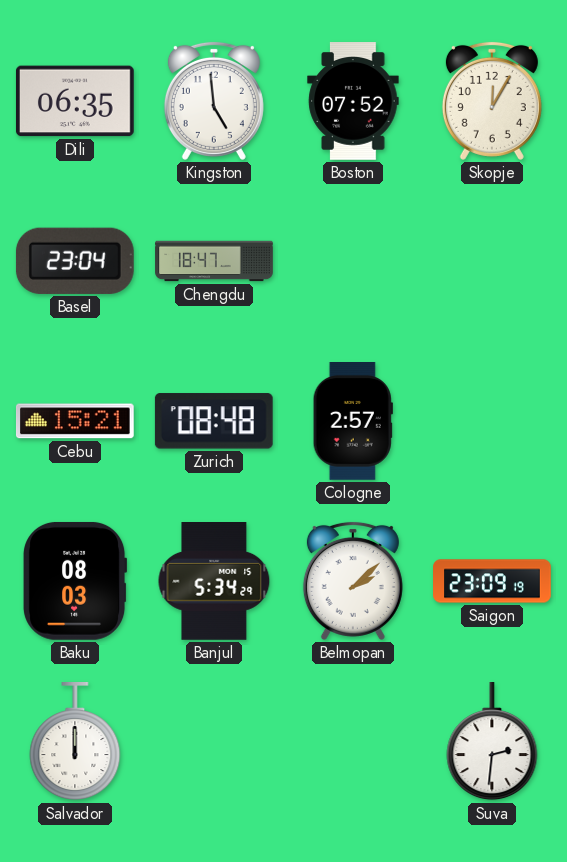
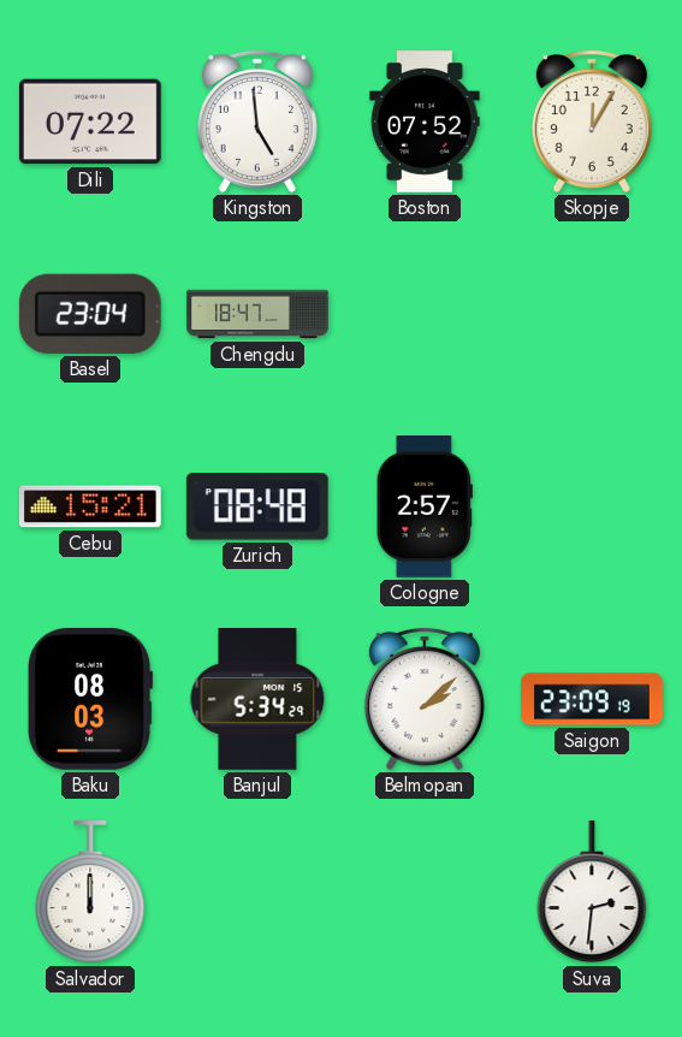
Dili: 06:35 -> 07:22
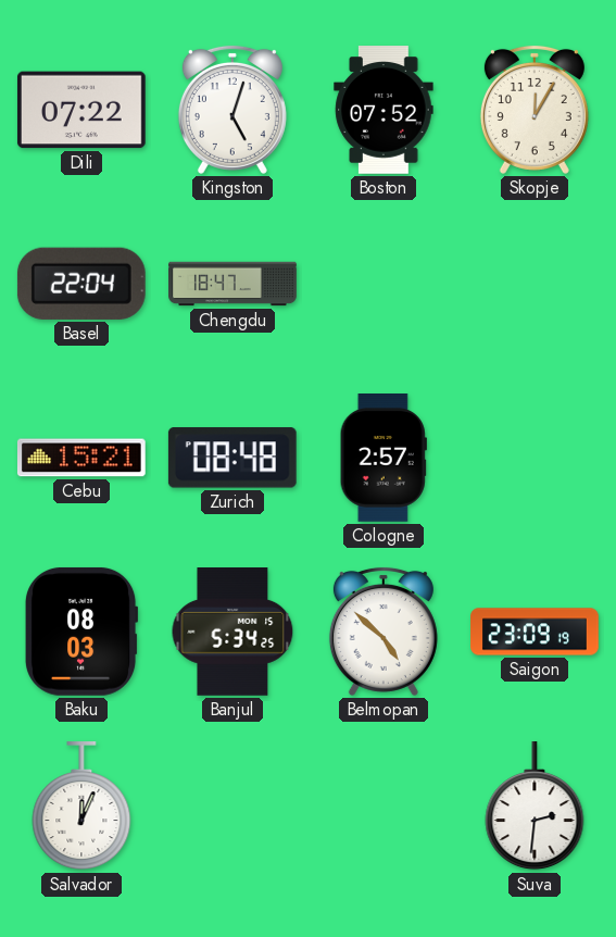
Kingston: 4:59 -> 5:03
Basel: 23:04 -> 22:04
Banjul: 5:34:29 -> 5:34:25
Belmopan: 2:08 -> 4:52
Salvador: 12:00 -> 12:04
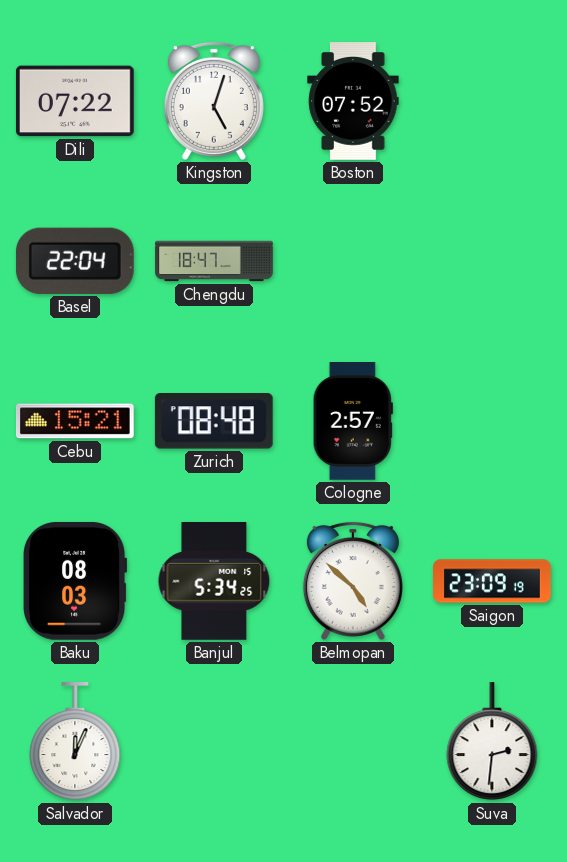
Skopje: 12:05 -> none
